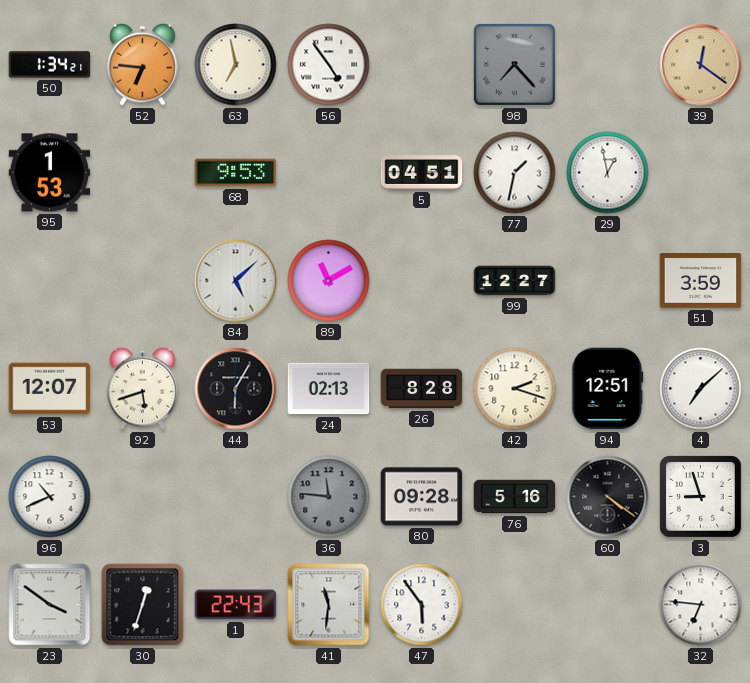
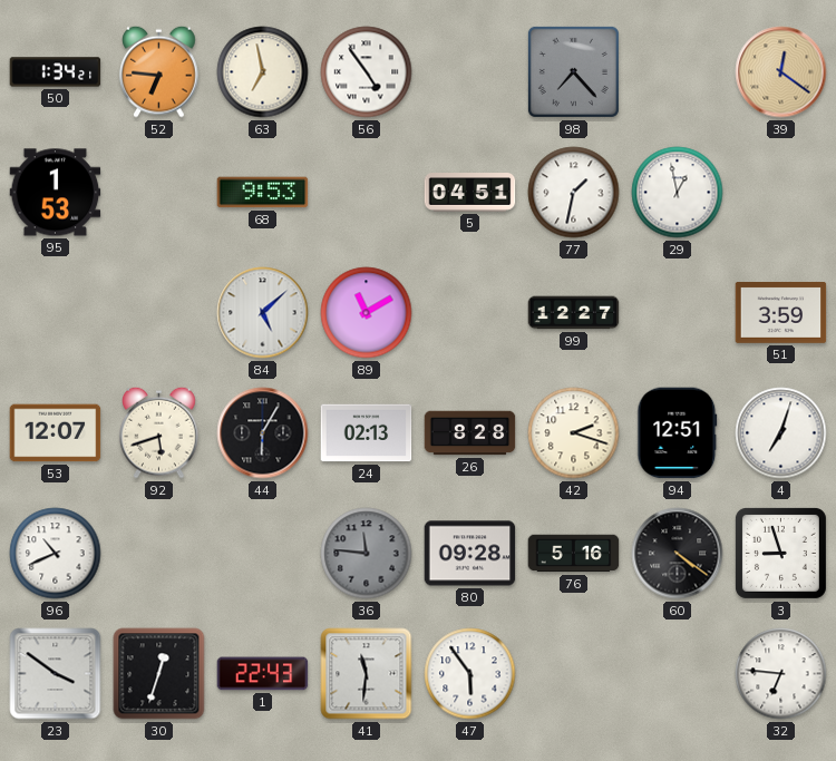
4: 7:08 -> 7:03
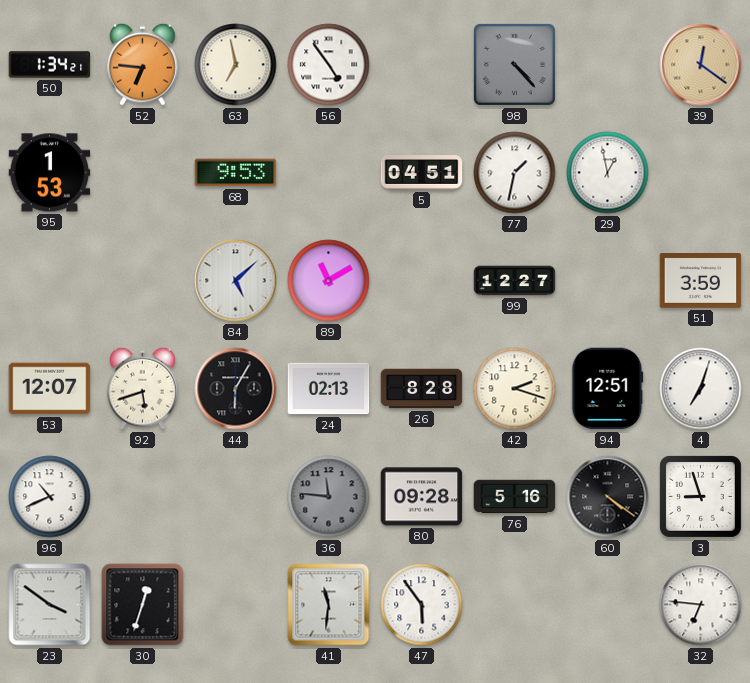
98: 7:23 -> 4:23
1: 22:43 -> none
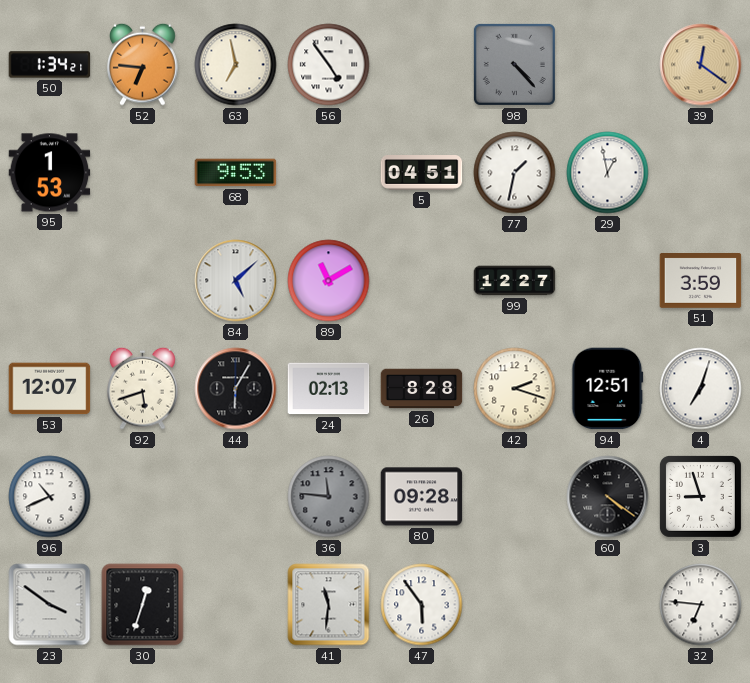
76: 5:16 -> none
